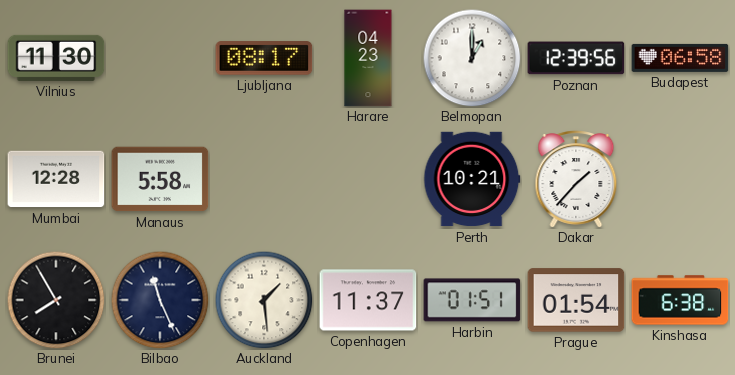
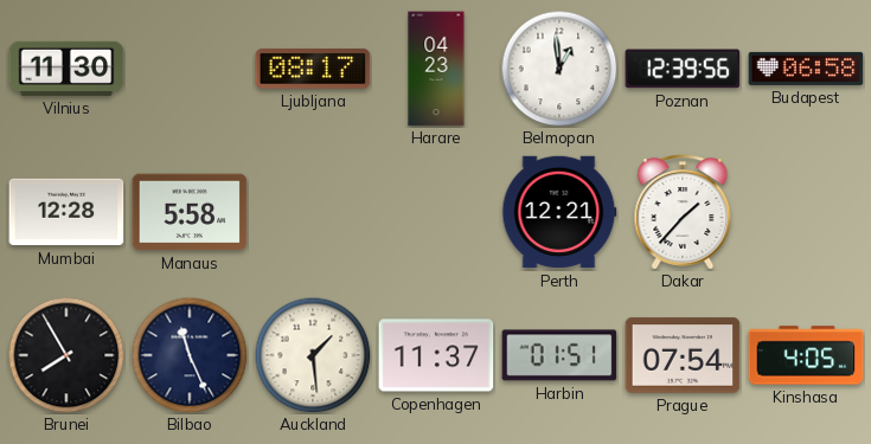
Belmopan: 1:00 -> 12:59
Perth: 10:21 -> 12:21
Prague: 01:54 -> 07:54
Kinshasa: 6:38 -> 4:05
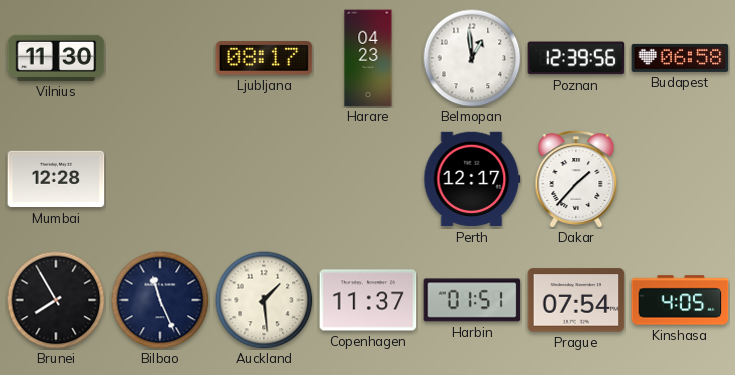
Manaus: 5:58 -> none
Perth: 12:21 -> 12:17
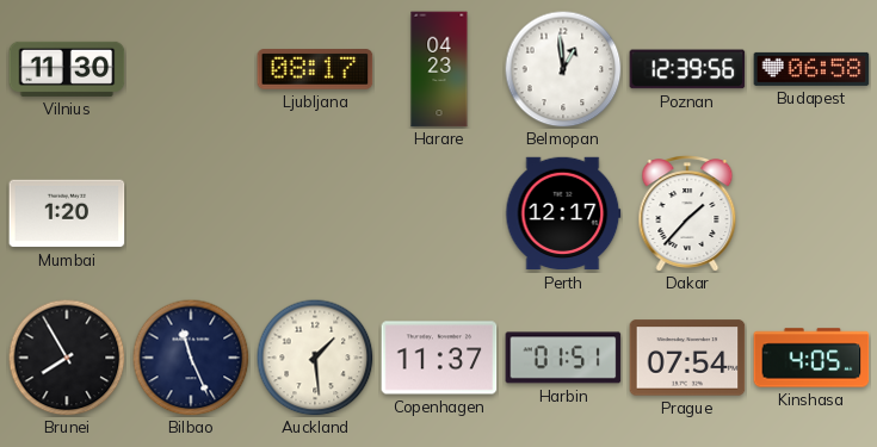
Mumbai: 12:28 -> 1:20
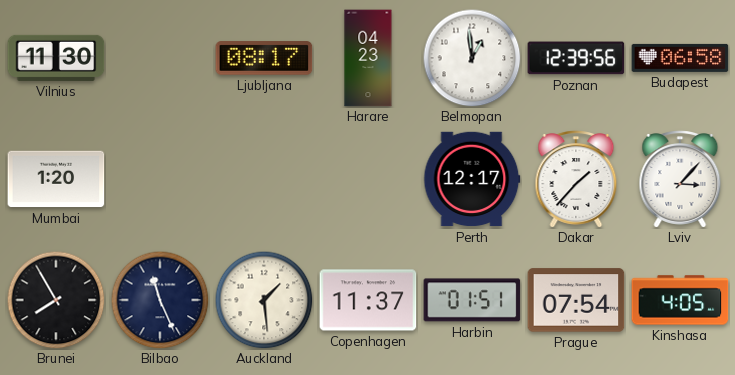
Lviv: none -> 3:07
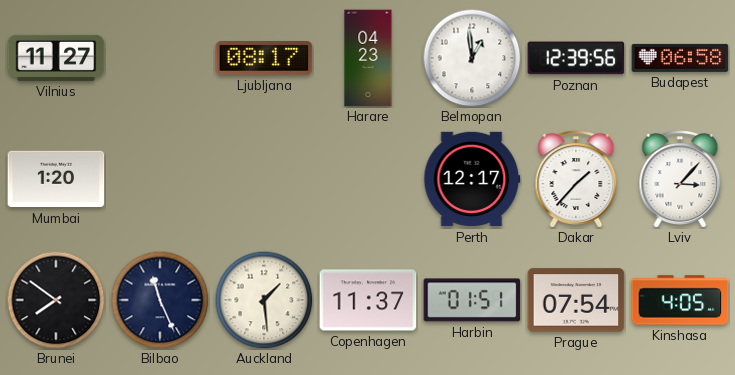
Vilnius: 11:30 -> 11:27
Brunei: 7:55 -> 7:51
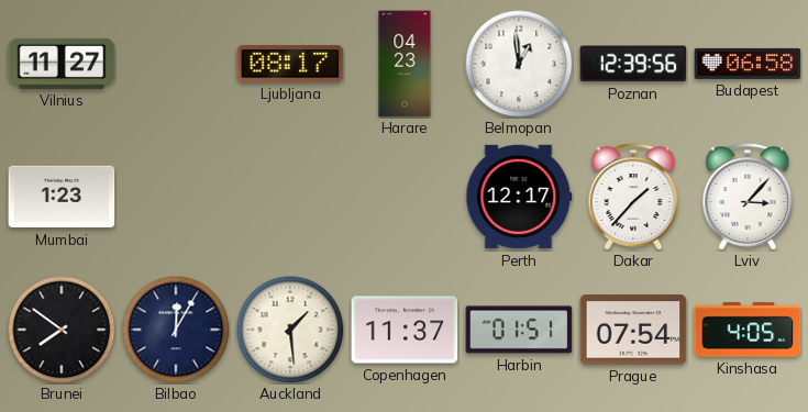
Mumbai: 1:20 -> 1:23
Bilbao: 11:26 -> 12:05
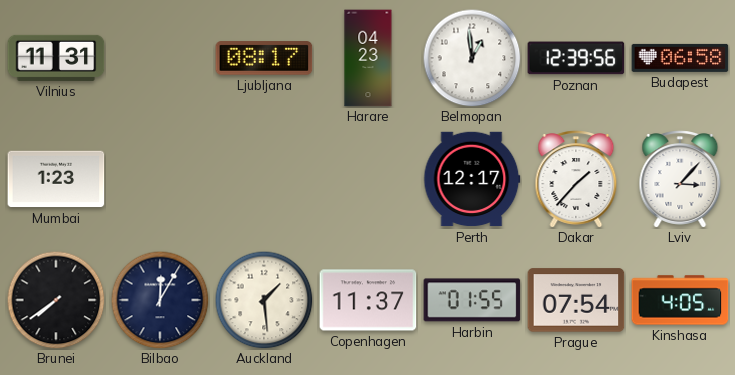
Vilnius: 11:27 -> 11:31
Brunei: 7:51 -> 7:39
Harbin: 01:51 -> 01:55
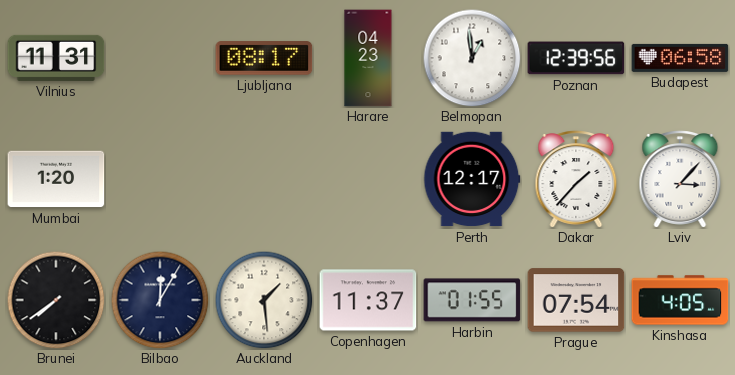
Mumbai: 1:23 -> 1:20
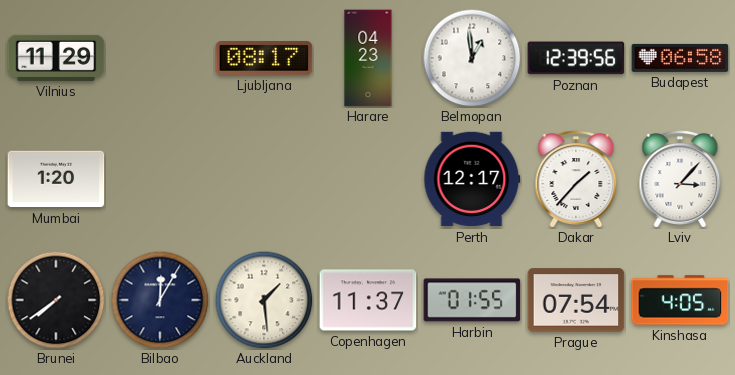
Vilnius: 11:31 -> 11:29
